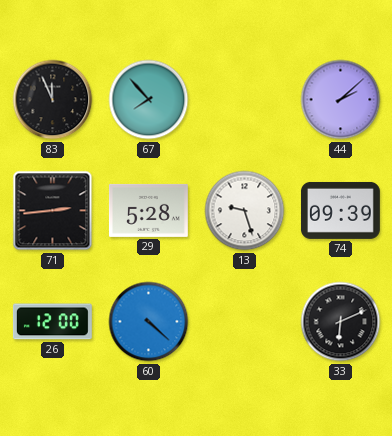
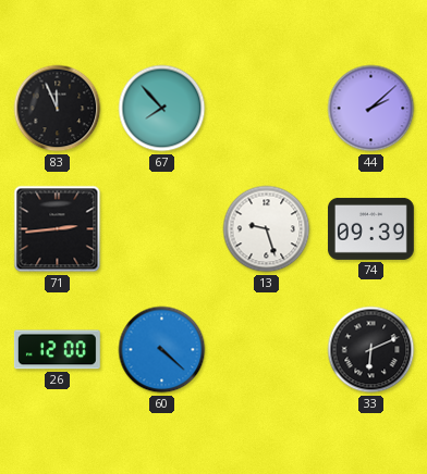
29: 5:28 -> none
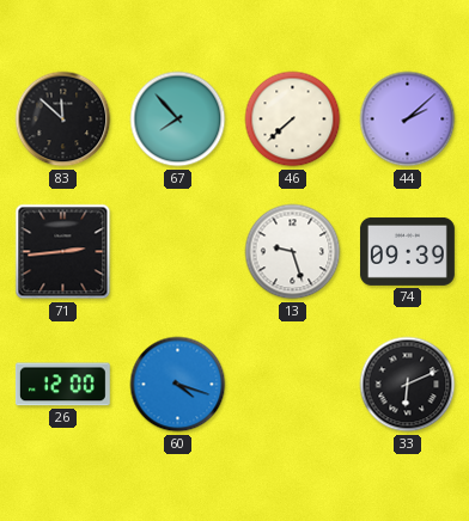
83: 11:56 -> 11:52
46: none -> 7:38
60: 4:22 -> 4:18
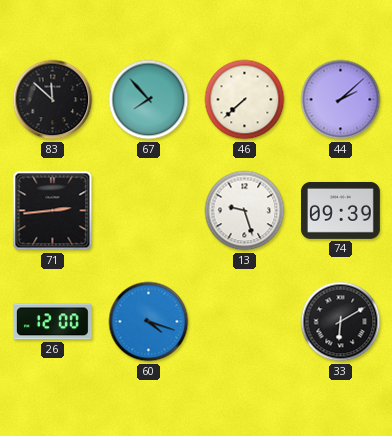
33: 6:11 -> 6:10
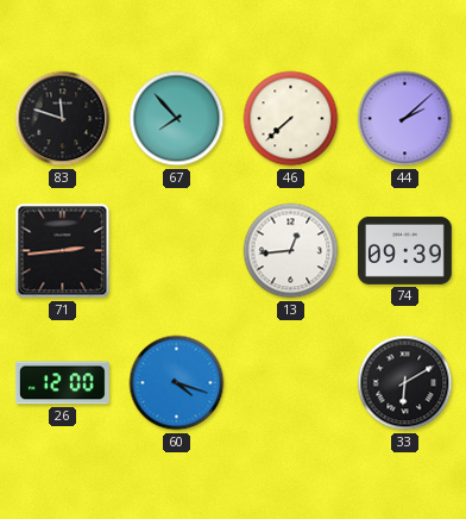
83: 11:52 -> 11:48
13: 9:27 -> 12:44
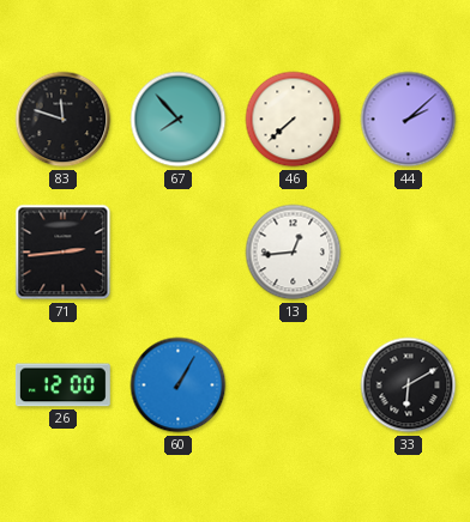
74: 09:39 -> none
60: 4:18 -> 1:05
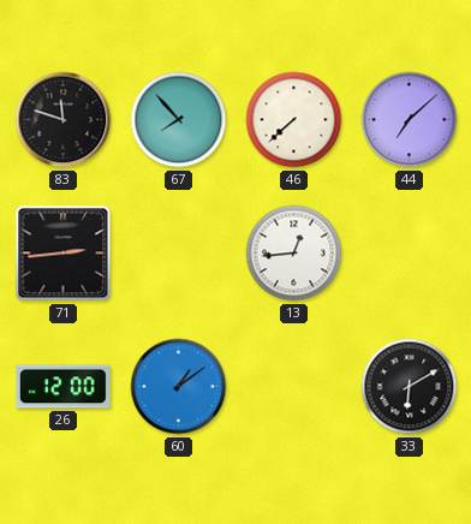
44: 2:08 -> 7:08
60: 1:05 -> 1:09
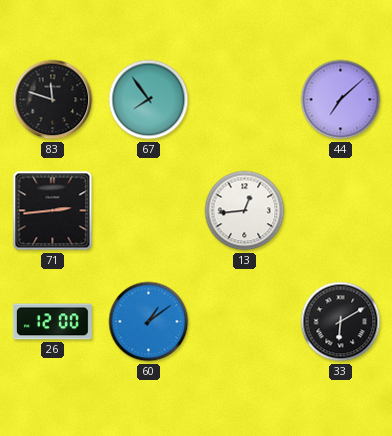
67: 7:53 -> 7:54
46: 7:38 -> none
